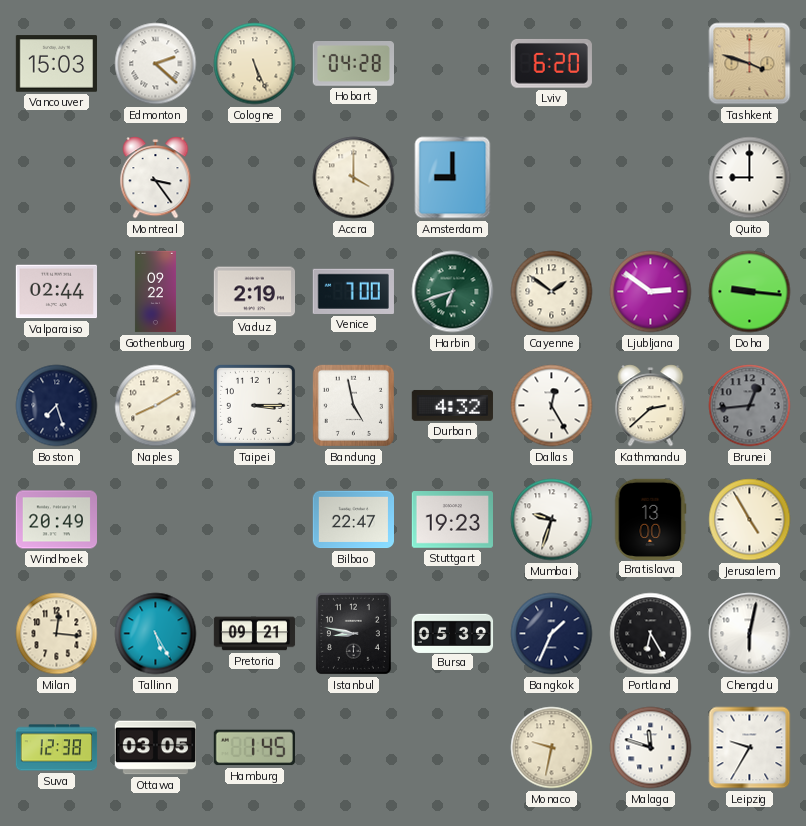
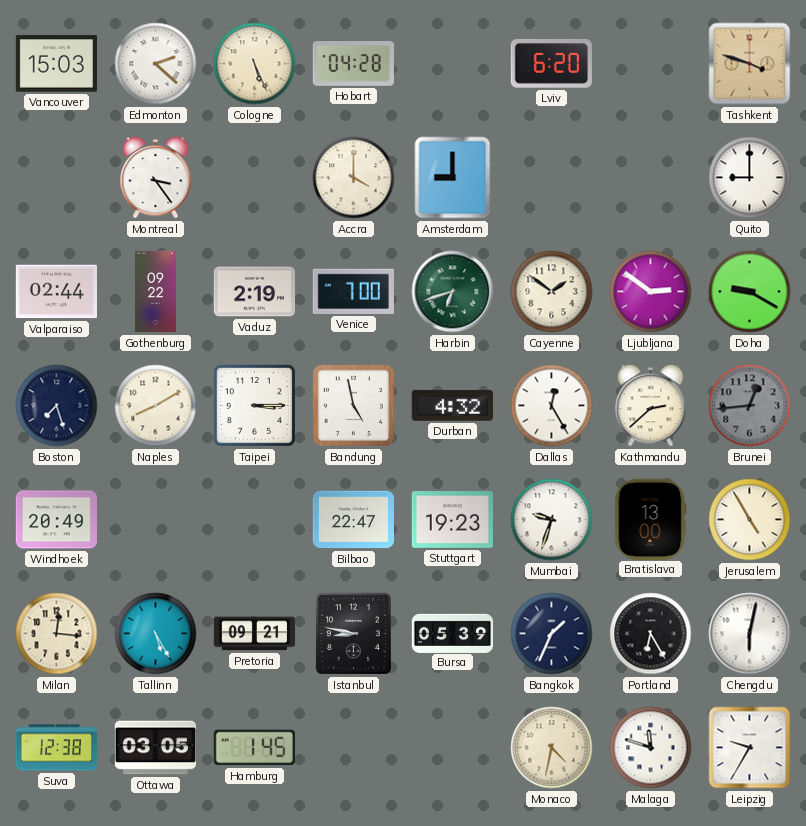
Doha: 9:16 -> 9:20
Monaco: 9:32 -> 4:32
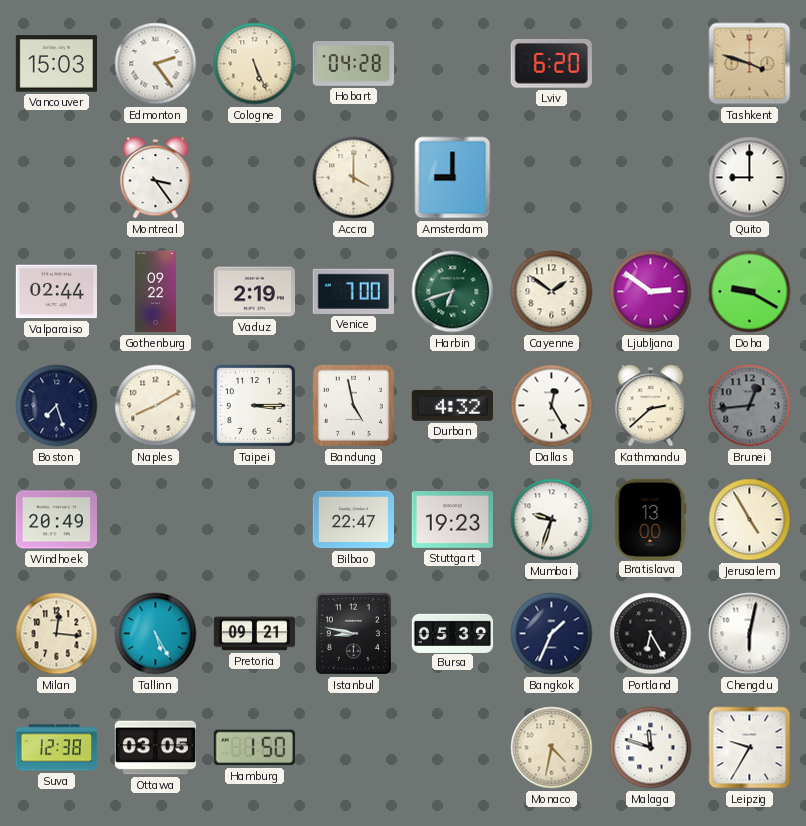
Edmonton: 2:22 -> 2:24
Hamburg: 1:45 -> 1:50
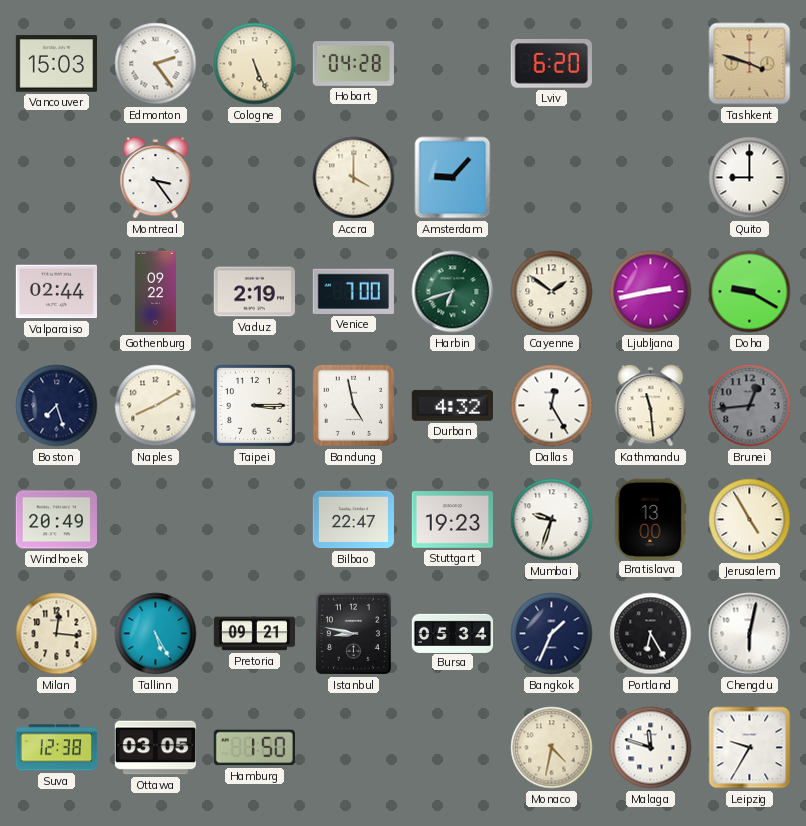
Amsterdam: 9:00 -> 9:07
Ljubljana: 2:51 -> 2:43
Kathmandu: 2:38 -> 11:29
Bursa: 05:39 -> 05:34
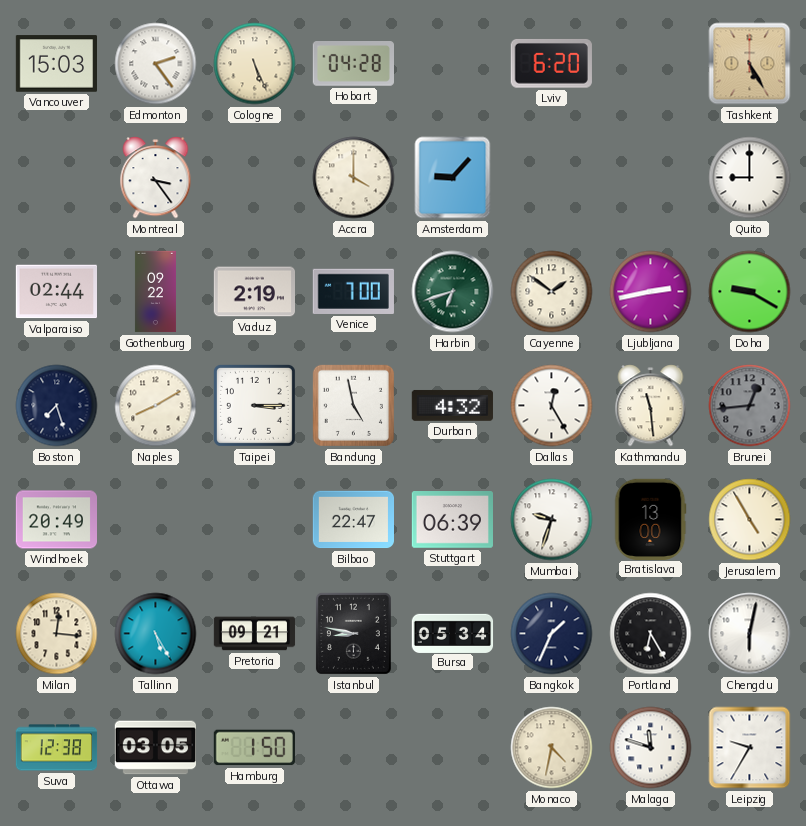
Tashkent: 3:48 -> 5:25
Stuttgart: 19:23 -> 06:39
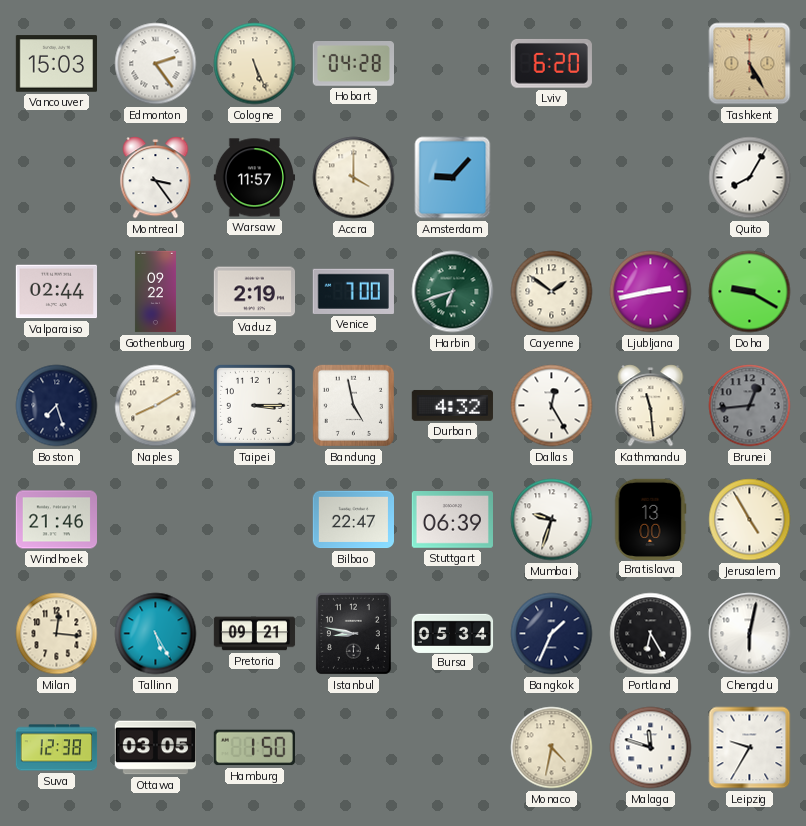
Warsaw: none -> 11:57
Quito: 9:00 -> 8:05
Windhoek: 20:49 -> 21:46
